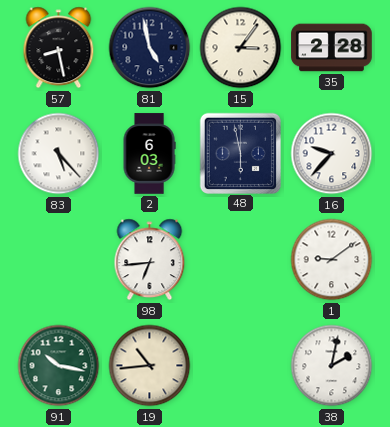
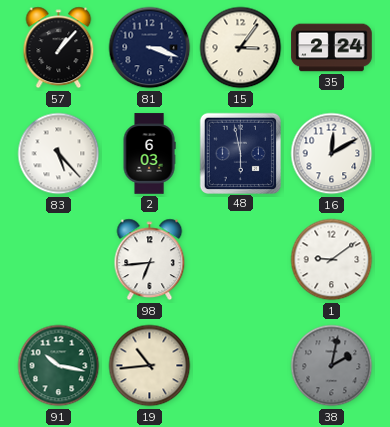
57: 8:28 -> 1:07
81: 4:58 -> 3:18
35: 2:28 -> 2:24
16: 9:37 -> 12:10
38 dial: white -> grey
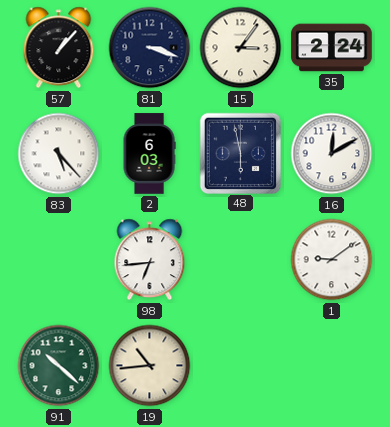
91: 10:17 -> 10:22
38: 2:02 -> none
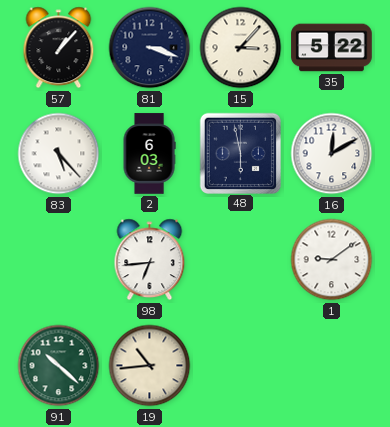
15: 3:06 -> 3:07
35: 2:24 -> 5:22
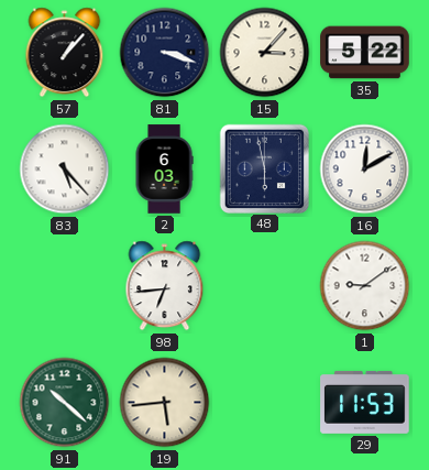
19: 10:44 -> 5:44
29: none -> 11:53
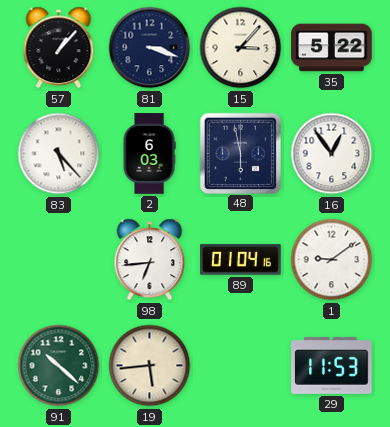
16: 12:10 -> 12:54
89: none -> 01:04
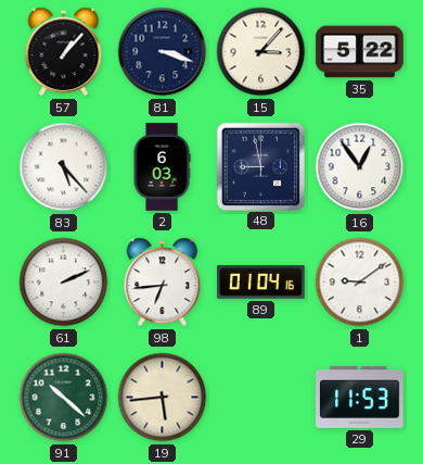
48: 5:58 -> 8:58
61: none -> 2:11
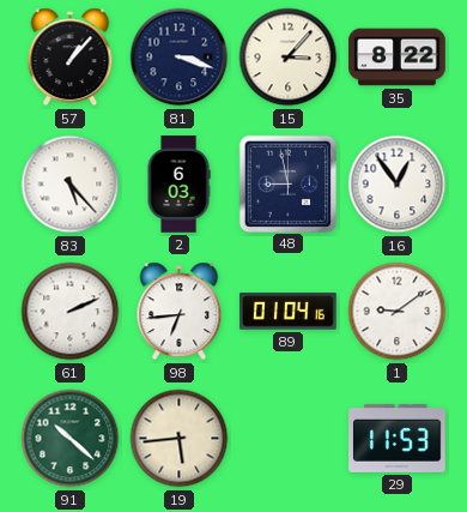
35: 5:22 -> 8:22
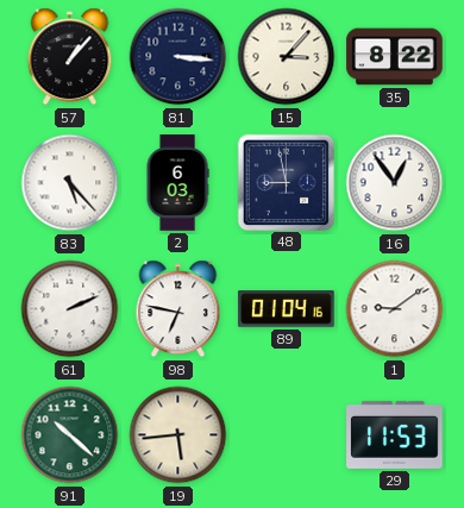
81: 3:18 -> 3:16
98: 6:44 -> 6:47
